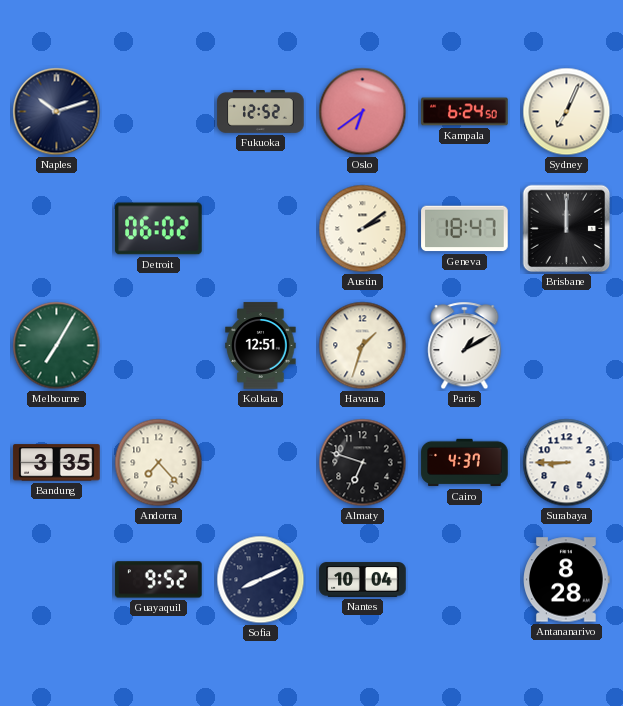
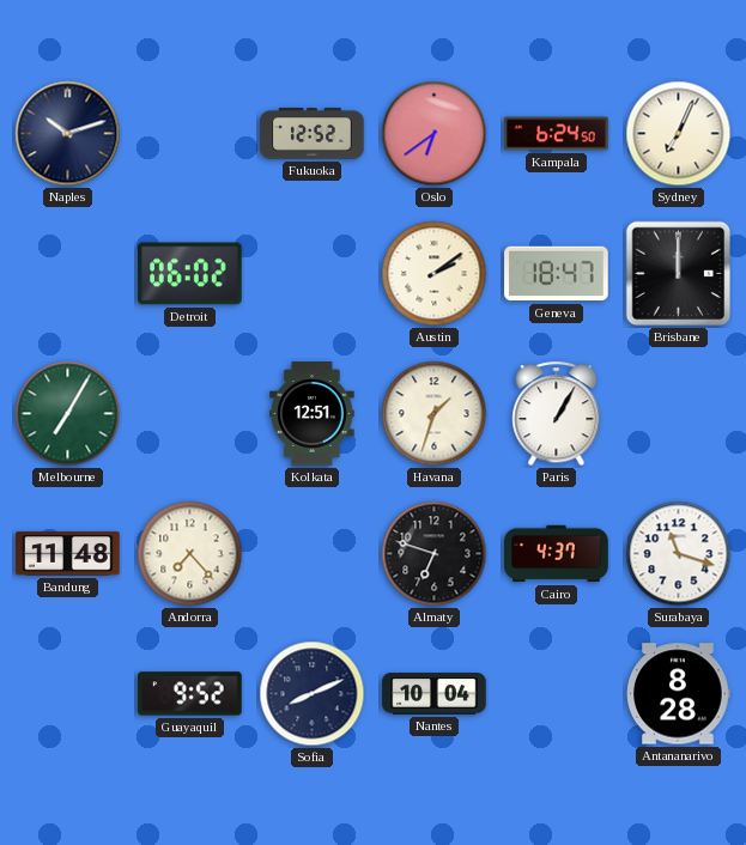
Paris: 1:10 -> 1:05
Bandung: 3:35 -> 11:48
Surabaya: 8:45 -> 11:18
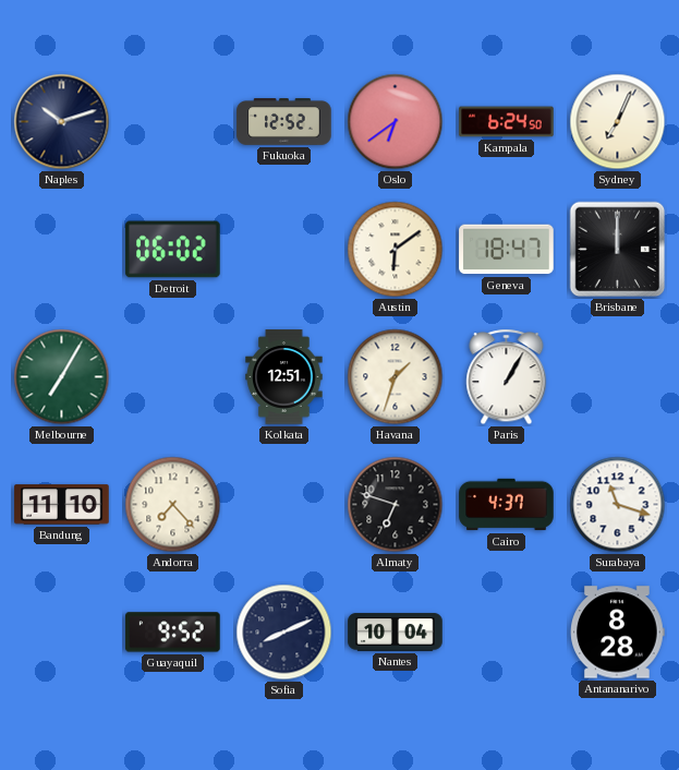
Austin: 2:09 -> 6:09
Bandung: 11:48 -> 11:10
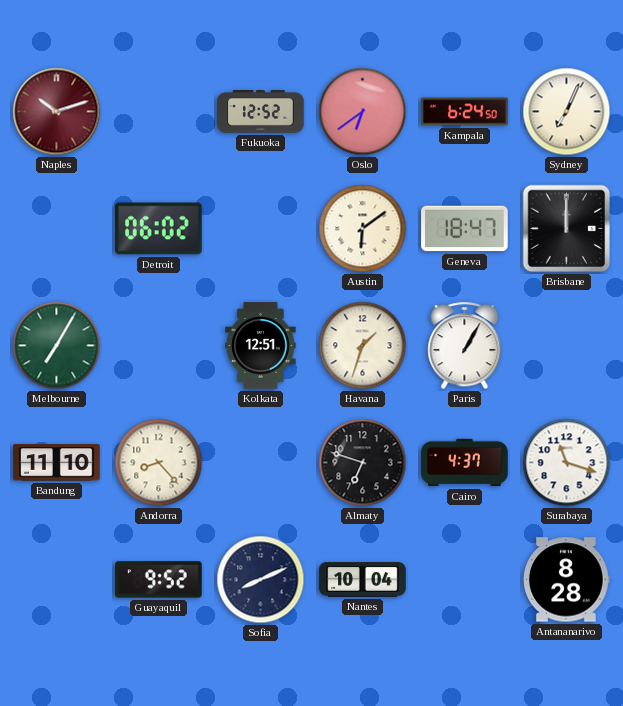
Naples dial: navy -> burgundy
Andorra: 7:23 -> 8:23
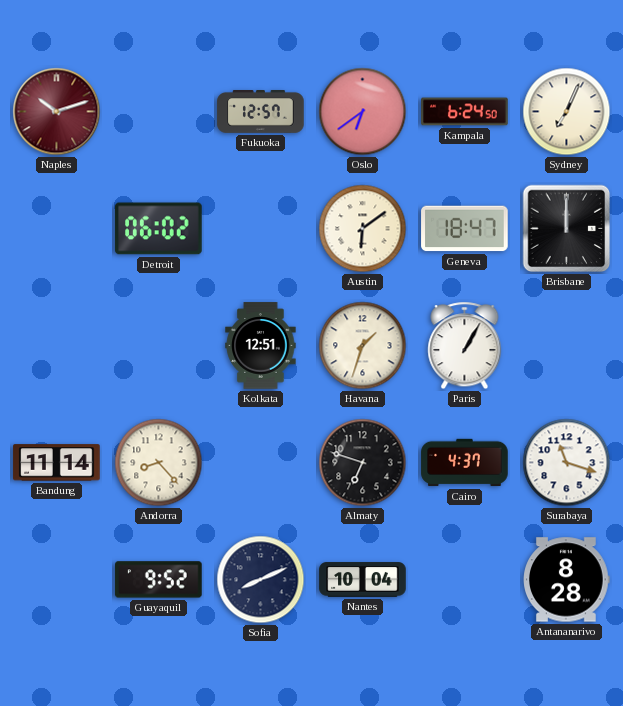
Fukuoka: 12:52 -> 12:57
Melbourne: 7:05 -> none
Bandung: 11:10 -> 11:14
